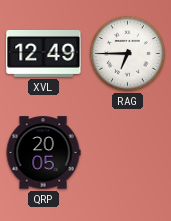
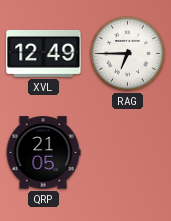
QRP: 20:05 -> 21:05
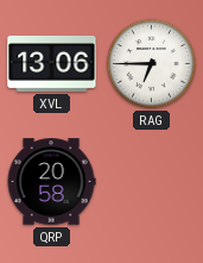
XVL: 12:49 -> 13:06
QRP: 21:05 -> 20:58
